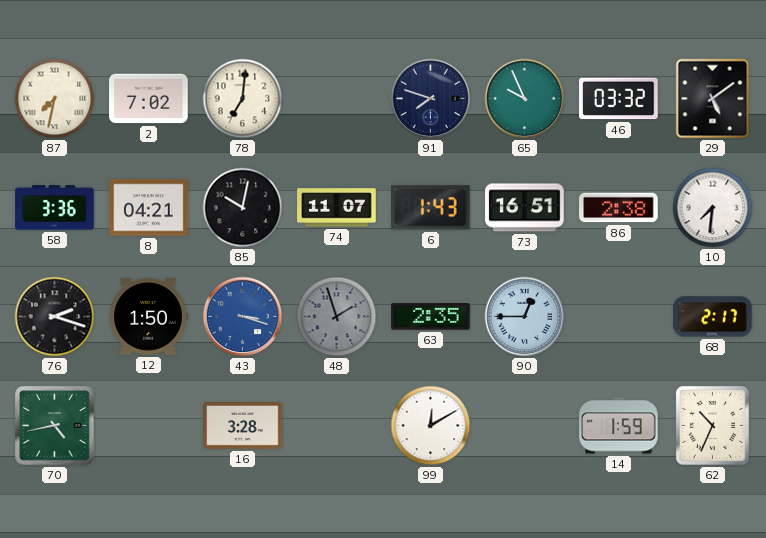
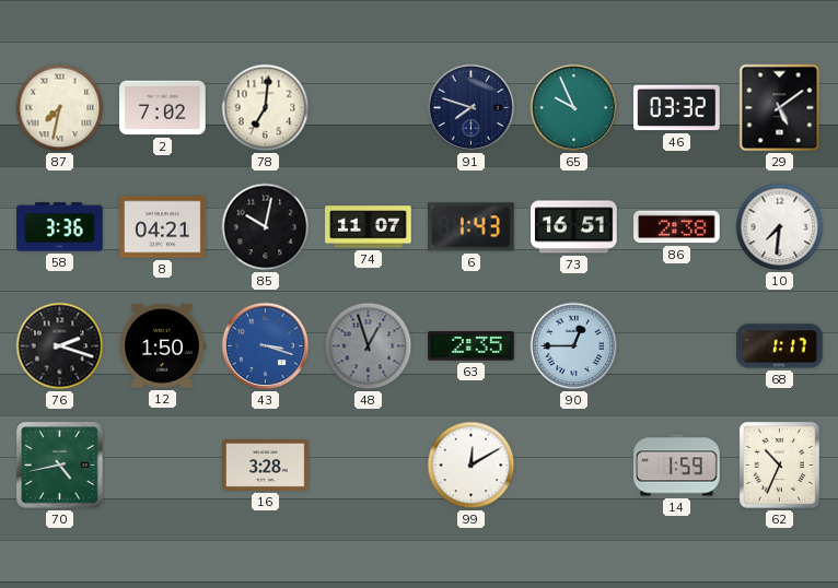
48: 1:57 -> 12:57
68: 2:17 -> 1:17
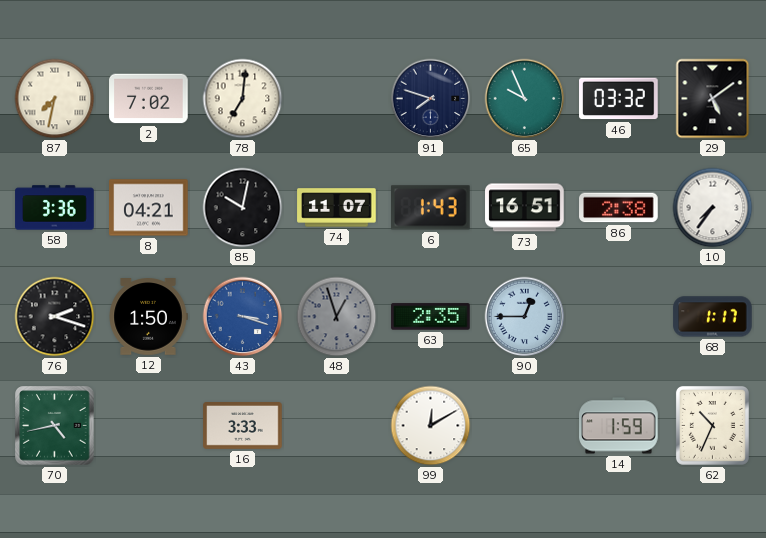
10: 7:31 -> 7:36
16: 3:28 -> 3:33
